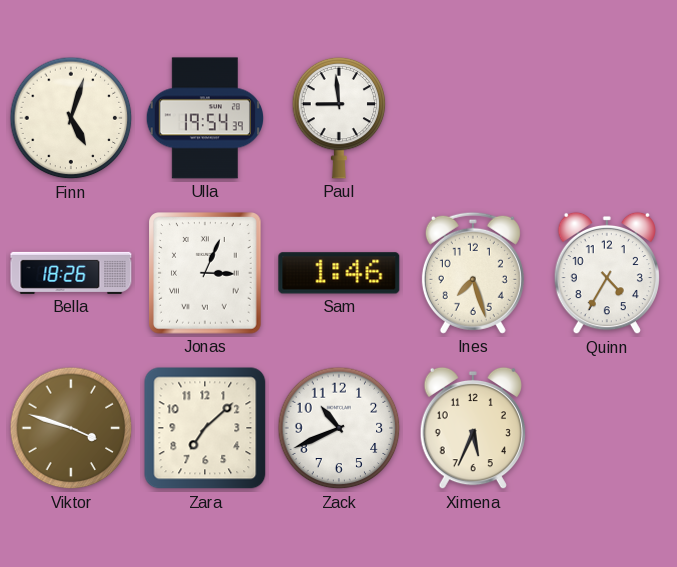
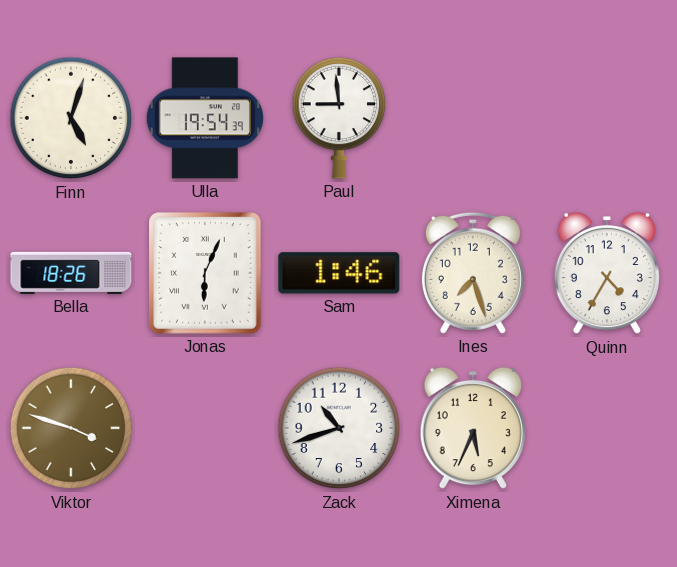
Jonas: 3:04 -> 6:04
Zara: 7:08 -> none
Zack: 10:41 -> 10:42
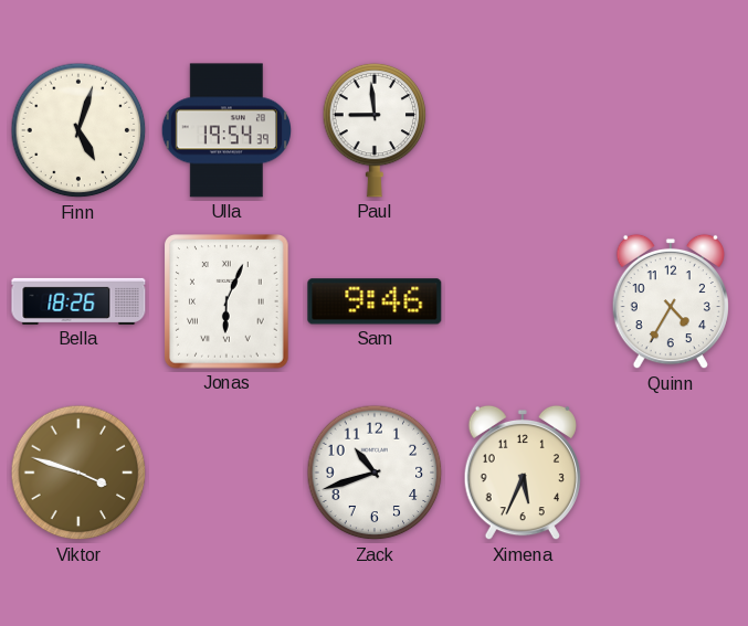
Sam: 1:46 -> 9:46
Ines: 7:27 -> none
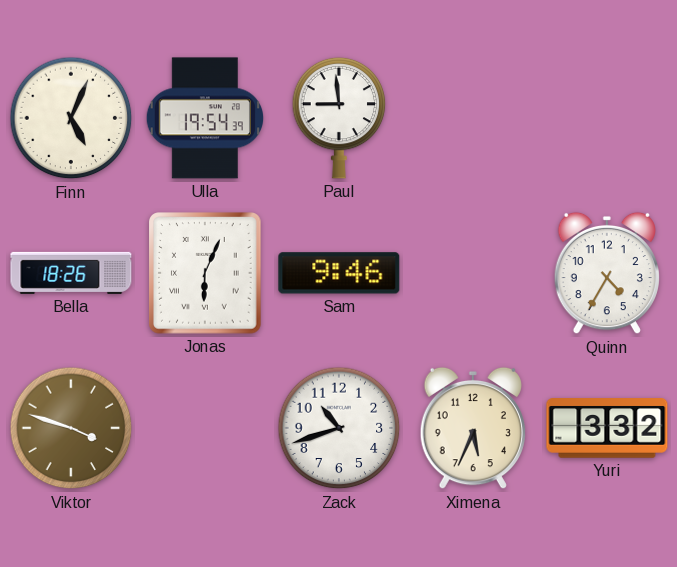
Finn: 5:03 -> 5:04
Yuri: none -> 3:32
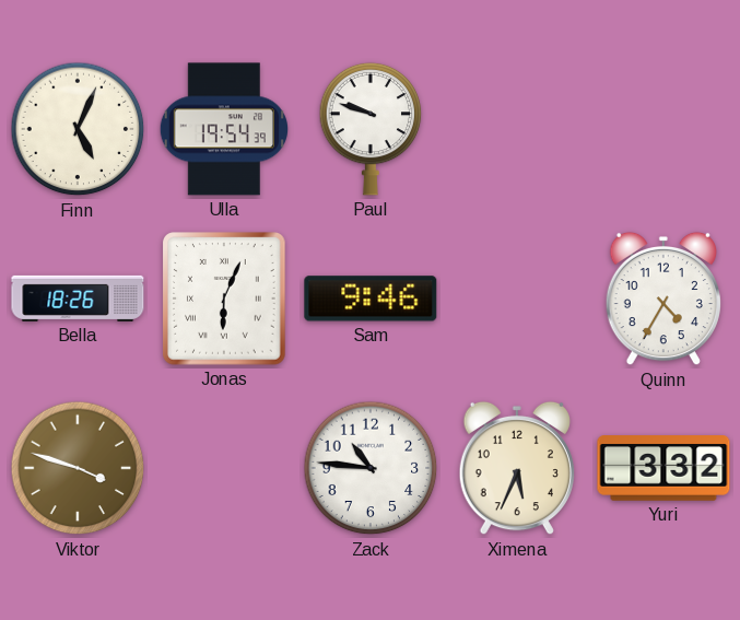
Paul: 8:59 -> 9:48
Zack: 10:42 -> 10:46
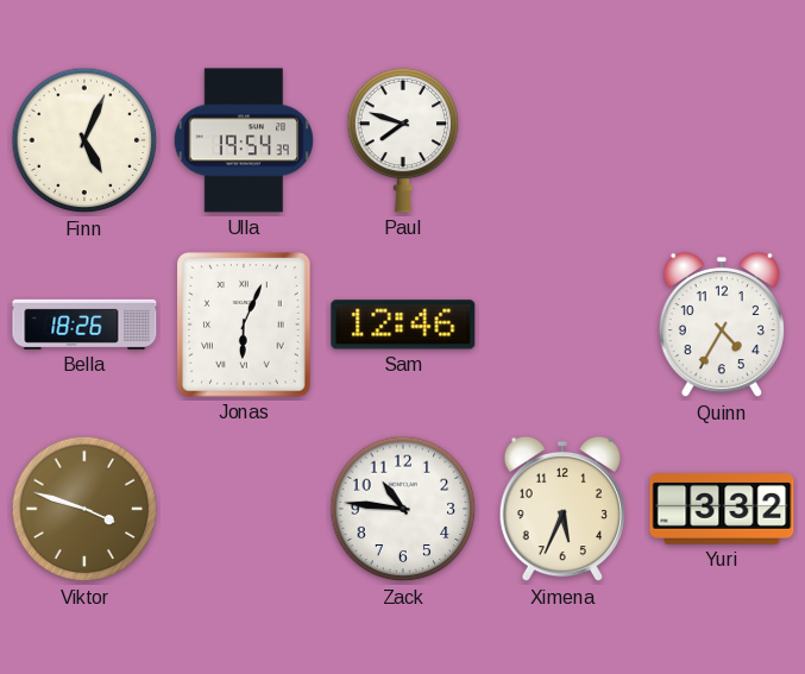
Paul: 9:48 -> 7:48
Sam: 9:46 -> 12:46
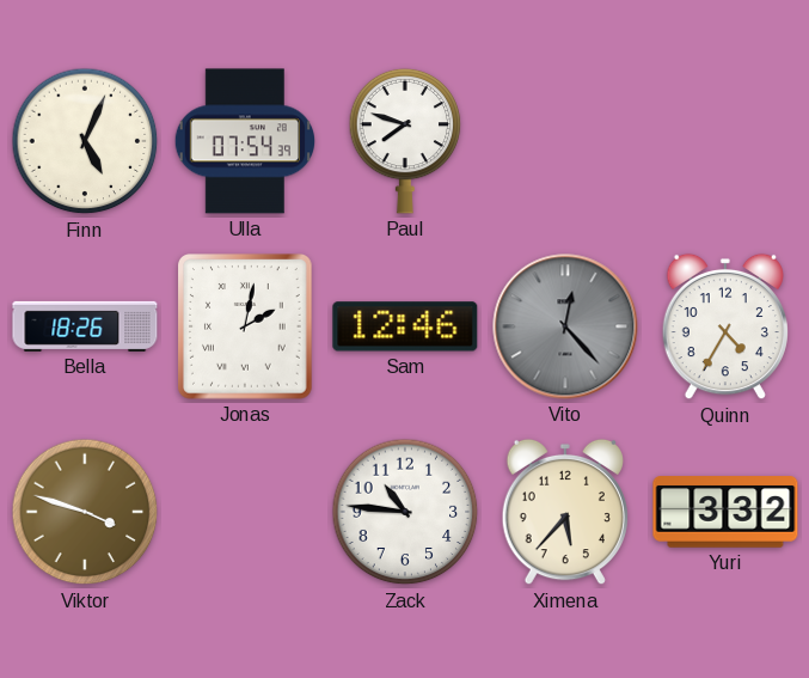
Ulla: 19:54 -> 07:54
Jonas: 6:04 -> 2:02
Vito: none -> 12:23
Ximena: 5:34 -> 5:37
